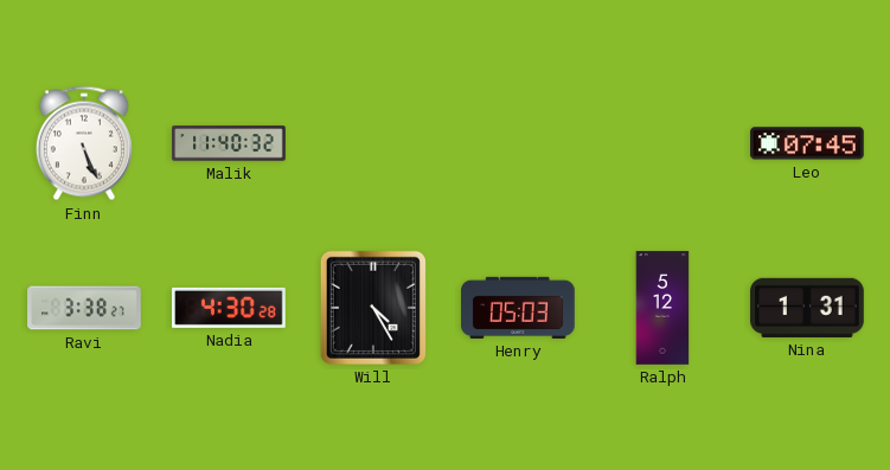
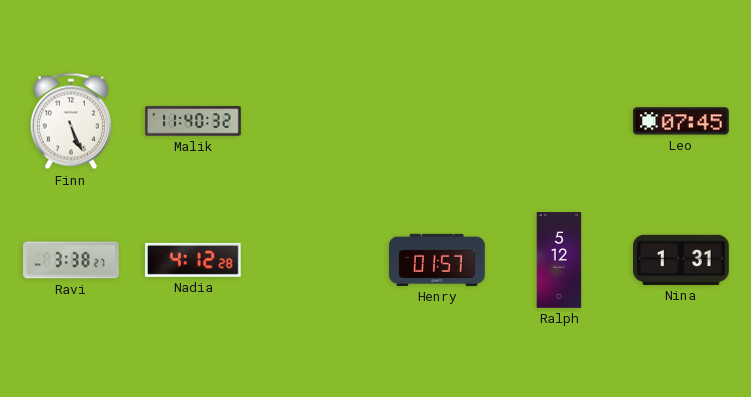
Nadia: 4:30 -> 4:12
Will: 4:25 -> none
Henry: 05:03 -> 01:57
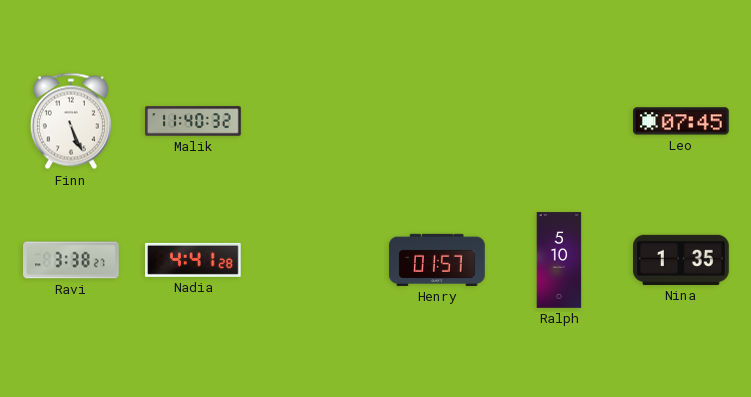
Nadia: 4:12 -> 4:41
Ralph: 5:12 -> 5:10
Nina: 1:31 -> 1:35
